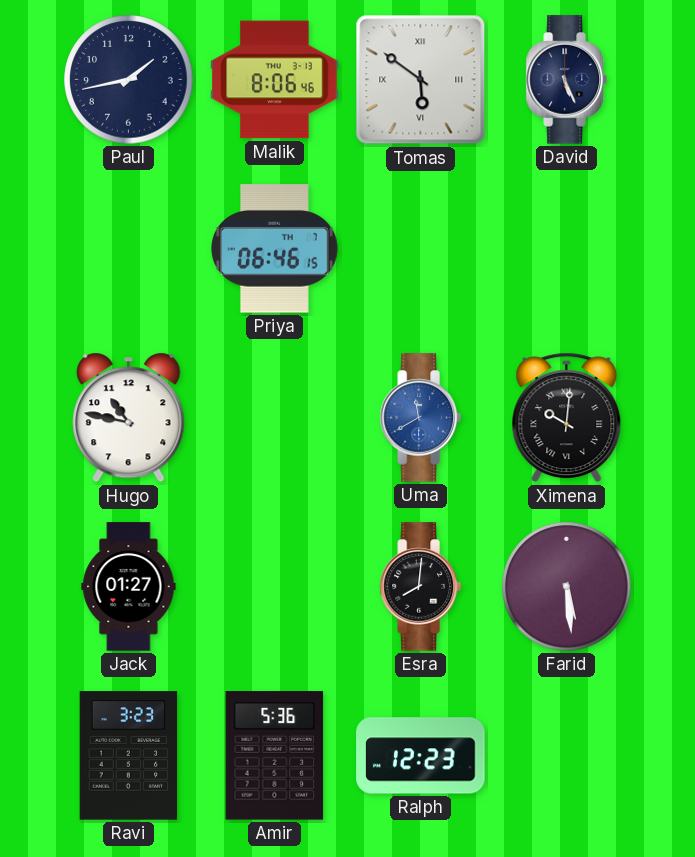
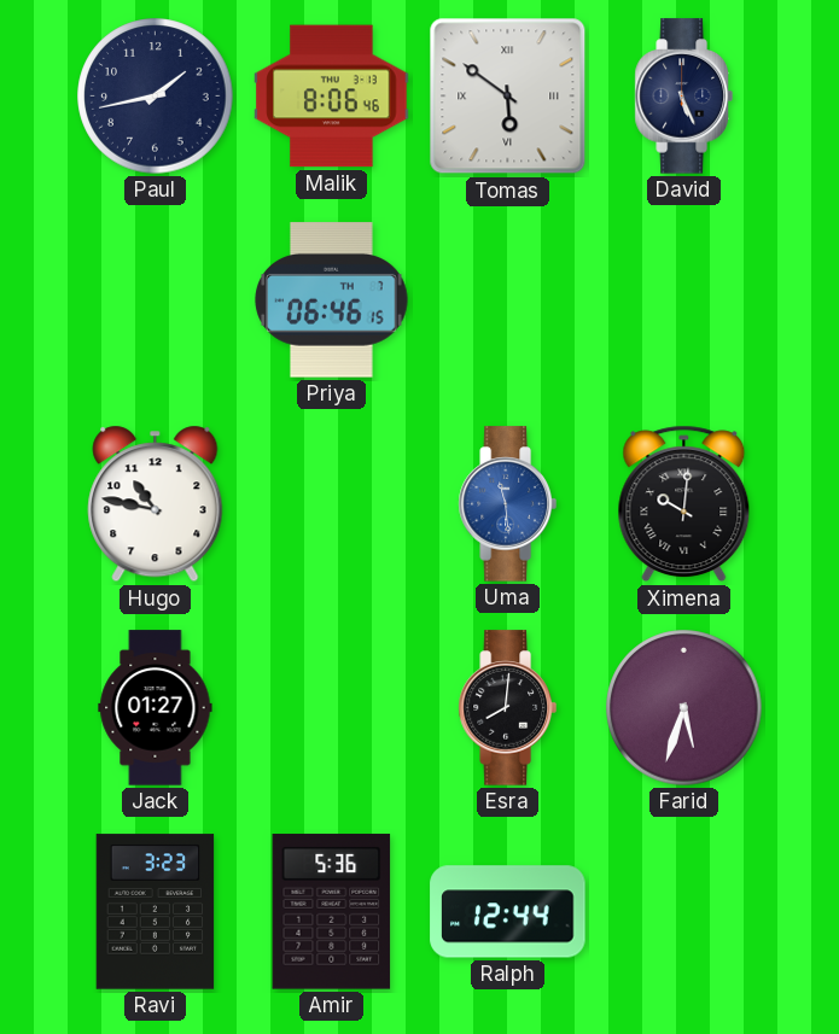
Uma: 11:40 -> 11:29
Farid: 5:29 -> 5:33
Ralph: 12:23 -> 12:44
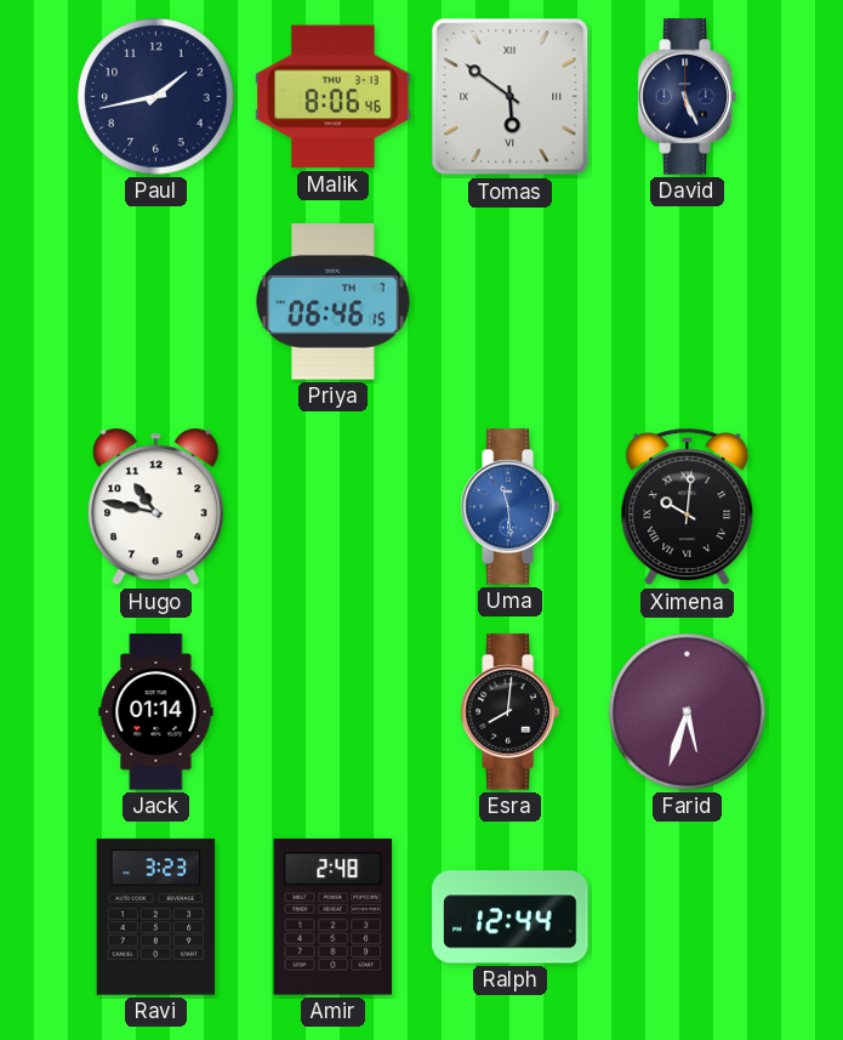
Jack: 01:27 -> 01:14
Amir: 5:36 -> 2:48
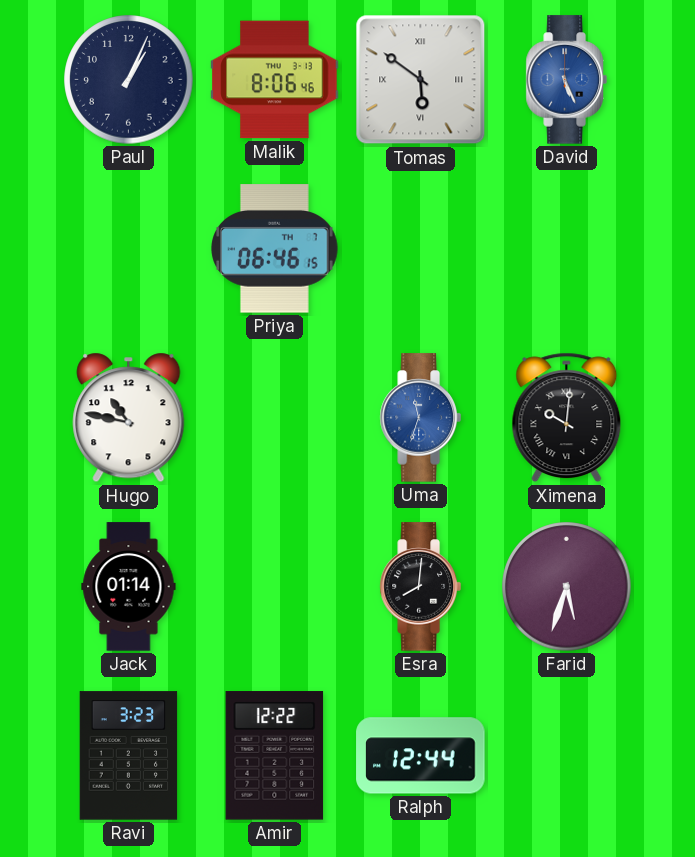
Paul: 1:43 -> 1:04
David dial: navy -> blue
Uma: 11:29 -> 11:33
Amir: 2:48 -> 12:22
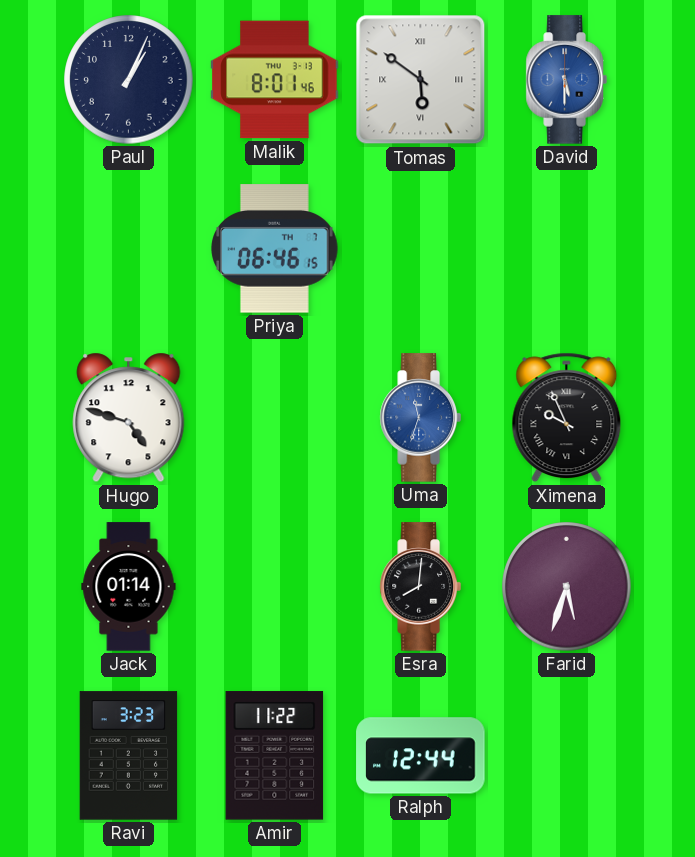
Malik: 8:06 -> 8:01
David: 5:26 -> 5:30
Hugo: 10:47 -> 4:48
Ximena: 10:01 -> 9:56
Amir: 12:22 -> 11:22
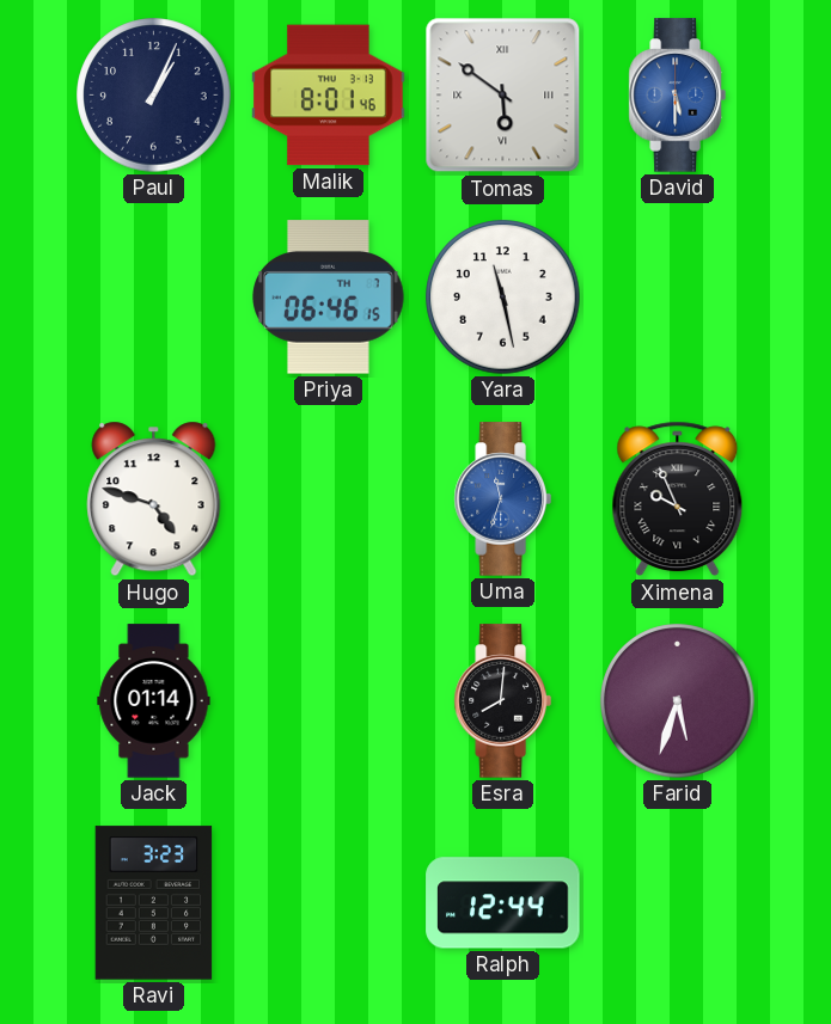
Yara: none -> 11:28
Amir: 11:22 -> none
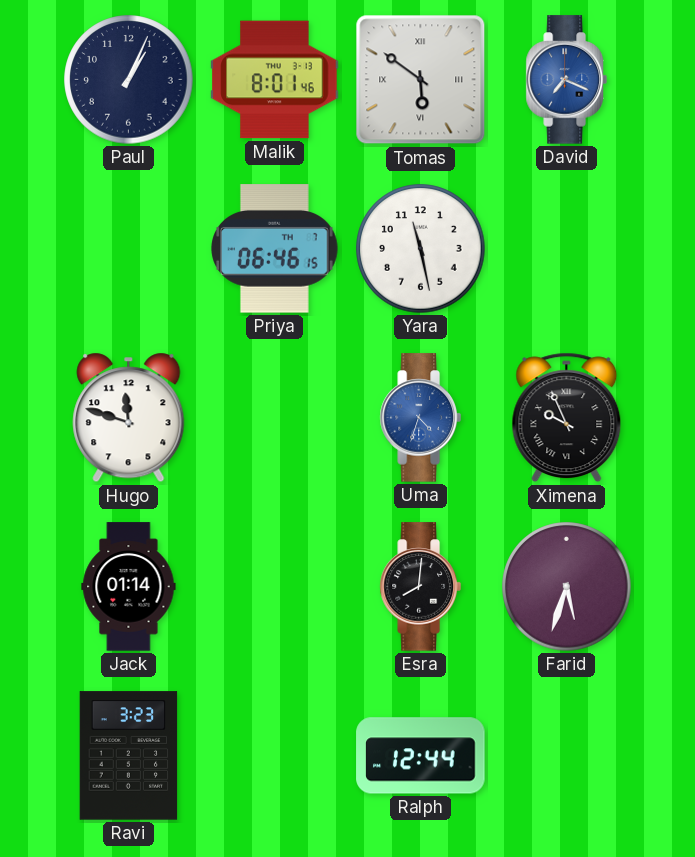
David: 5:30 -> 7:19
Hugo: 4:48 -> 11:48
Uma: 11:33 -> 4:33
